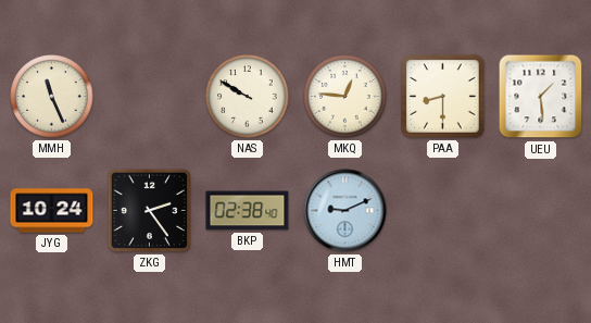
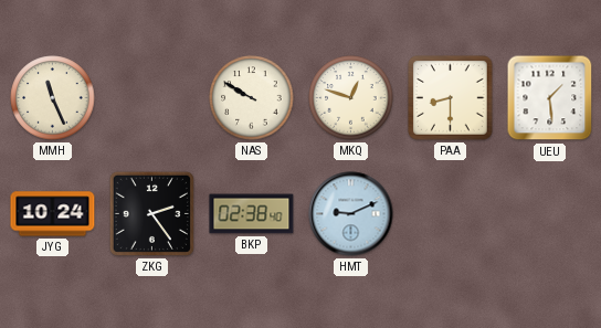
MKQ: 12:46 -> 12:48
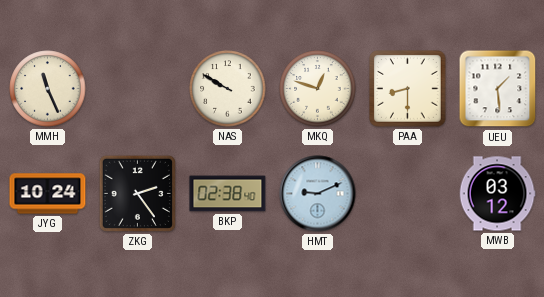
MWB: none -> 03:12
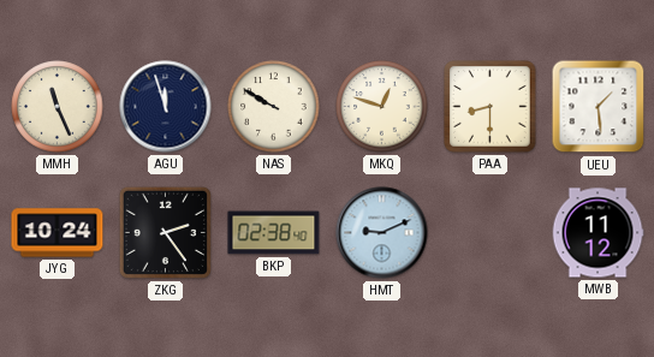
AGU: none -> 11:57
MWB: 03:12 -> 11:12
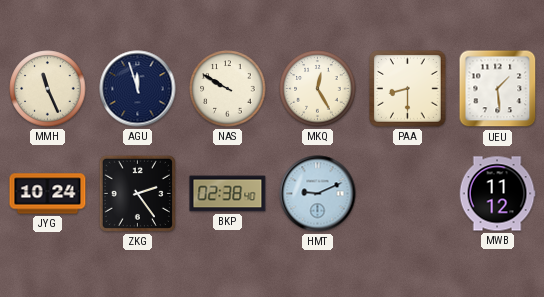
MKQ: 12:48 -> 12:25
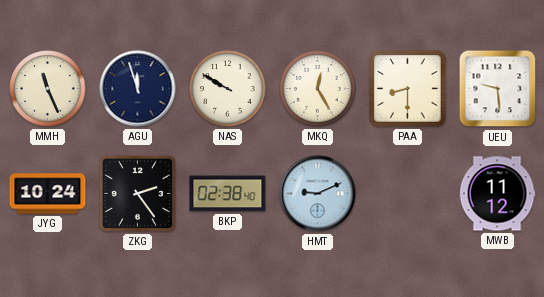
UEU: 1:29 -> 9:29
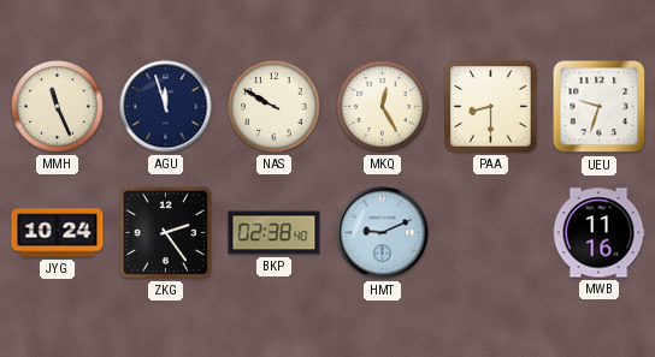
UEU: 9:29 -> 9:33
MWB: 11:12 -> 11:16
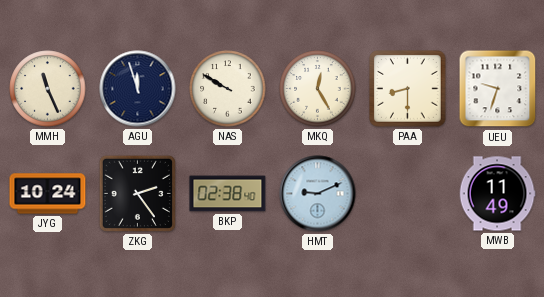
MWB: 11:16 -> 11:49
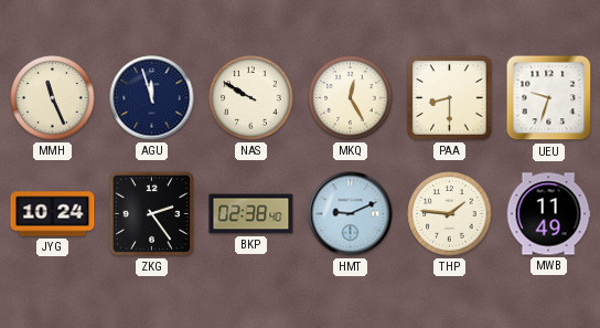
THP: none -> 1:46
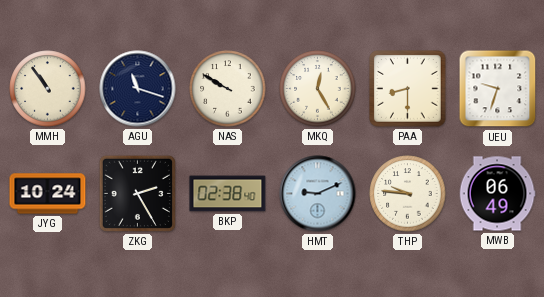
MMH: 11:26 -> 10:54
AGU: 11:57 -> 11:18
ZKG: 2:24 -> 2:25
THP: 1:46 -> 9:46
MWB: 11:49 -> 06:49
